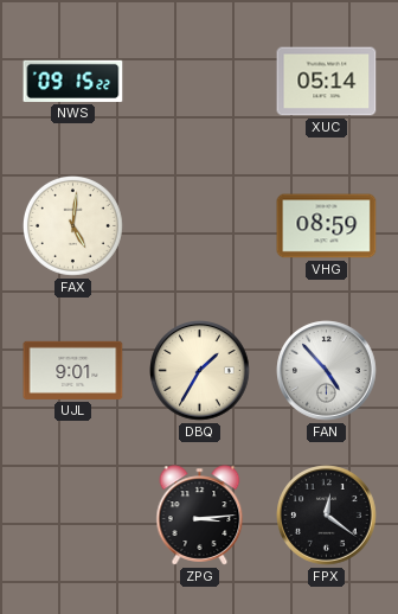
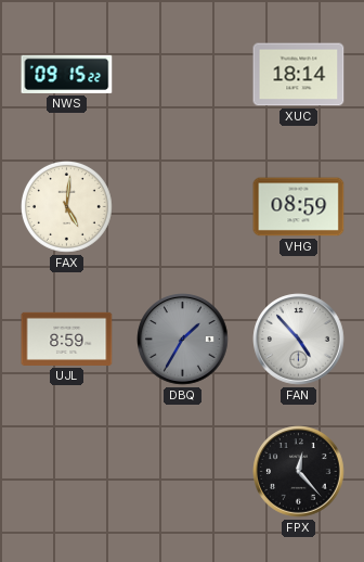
XUC: 05:14 -> 18:14
UJL: 9:01 -> 8:59
DBQ dial: cream -> grey
ZPG: 3:14 -> none
FPX: 12:21 -> 12:23
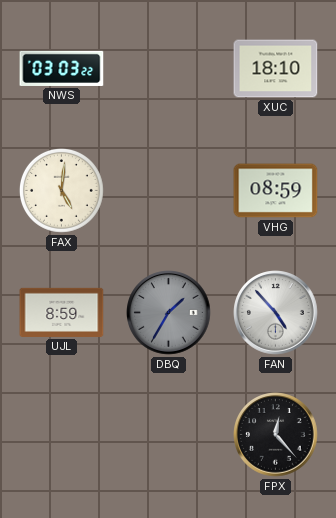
NWS: 09:15 -> 03:03
XUC: 18:14 -> 18:10
